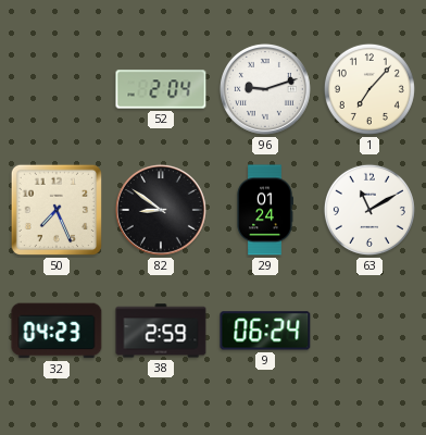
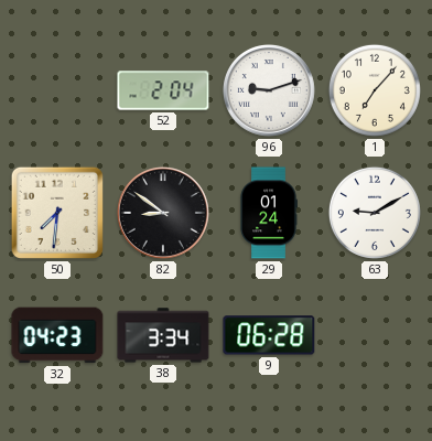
50: 7:26 -> 7:31
63: 11:10 -> 9:10
38: 2:59 -> 3:34
9: 06:24 -> 06:28
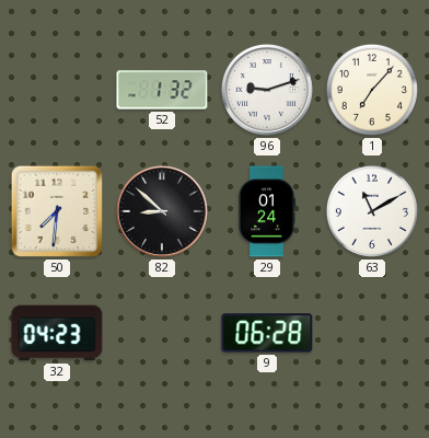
52: 2:04 -> 1:32
82: 8:51 -> 8:52
63: 9:10 -> 11:10
38: 3:34 -> none
